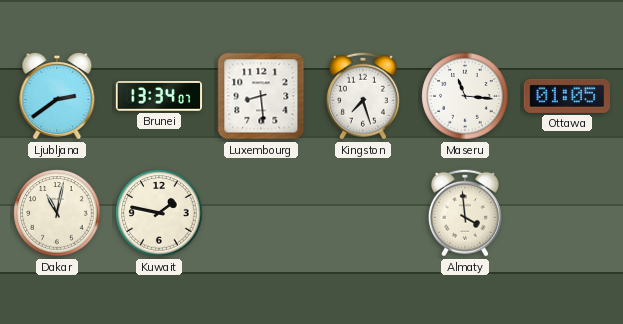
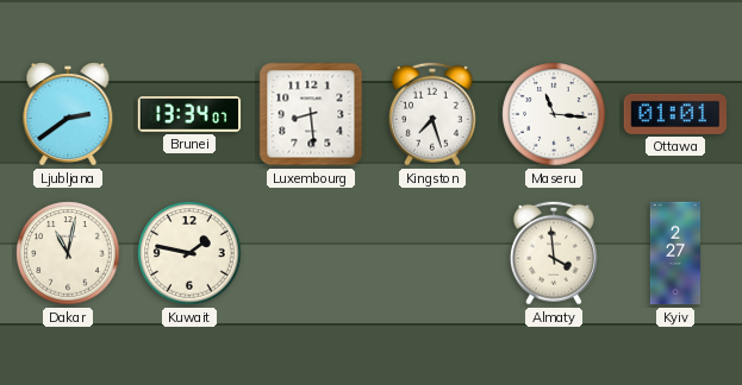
Ottawa: 01:05 -> 01:01
Kyiv: none -> 2:27
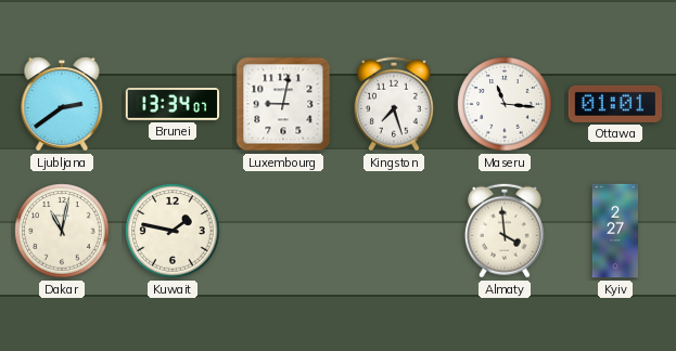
Luxembourg: 8:29 -> 9:02
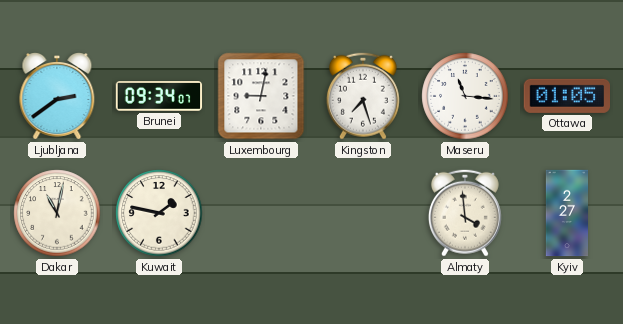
Brunei: 13:34 -> 09:34
Ottawa: 01:01 -> 01:05
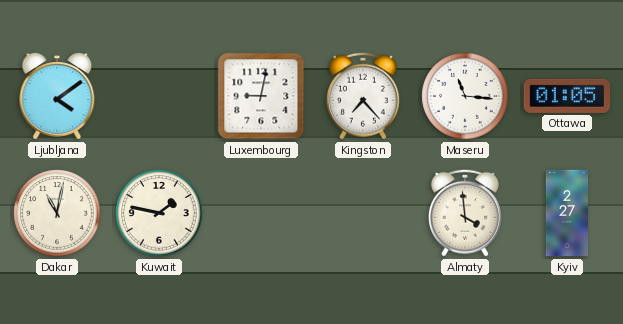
Ljubljana: 2:39 -> 4:09
Brunei: 09:34 -> none
Kingston: 7:27 -> 7:23
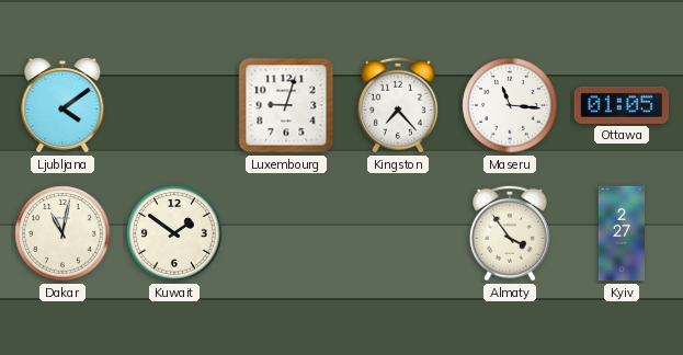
Luxembourg: 9:02 -> 9:03
Kuwait: 1:47 -> 1:51
Almaty: 3:59 -> 3:54
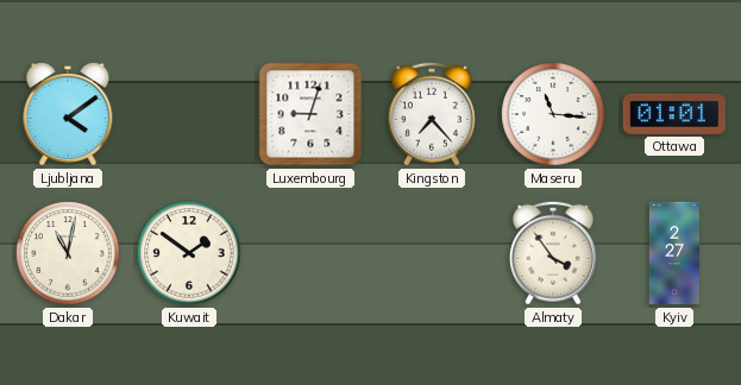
Ottawa: 01:05 -> 01:01
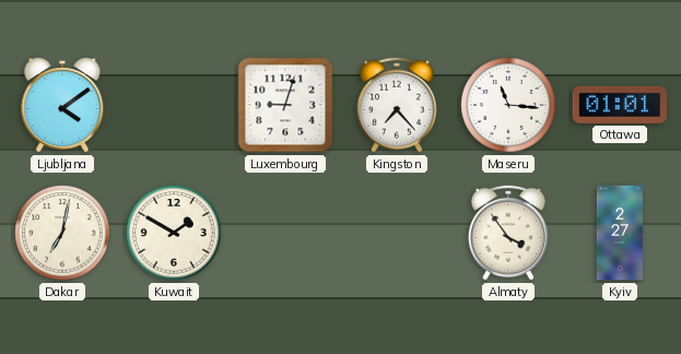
Dakar: 11:02 -> 7:02
Kuwait: 1:51 -> 1:50
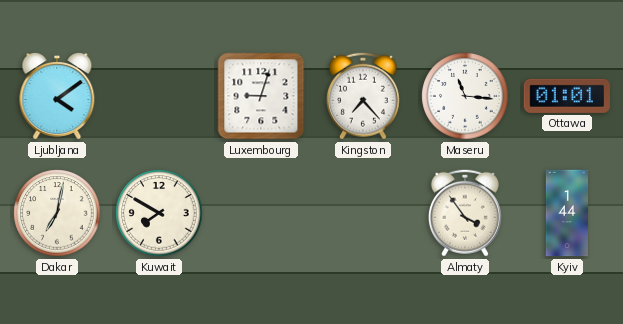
Kuwait: 1:50 -> 7:50
Kyiv: 2:27 -> 1:44
